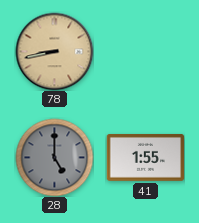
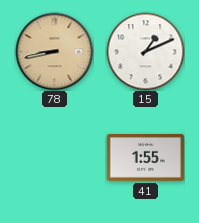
15: none -> 1:11
28: 5:00 -> none
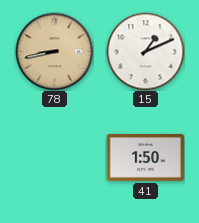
41: 1:55 -> 1:50
